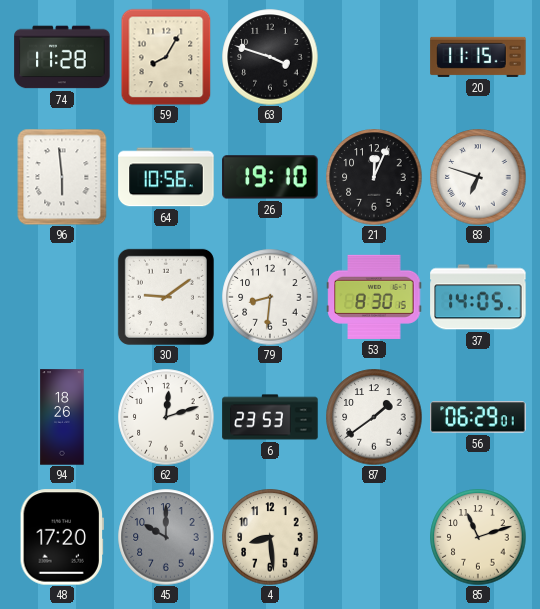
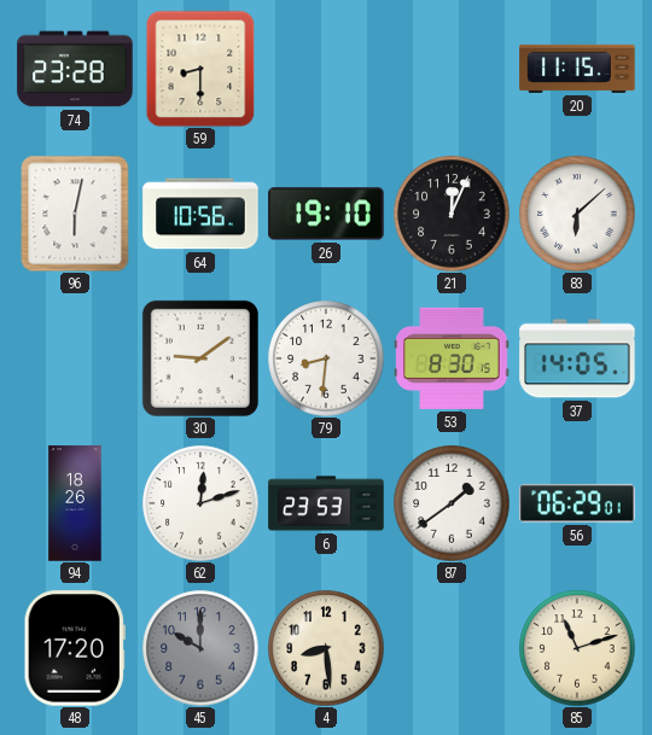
74: 11:28 -> 23:28
59: 8:05 -> 8:30
63: 3:48 -> none
96: 5:59 -> 6:02
83: 6:48 -> 6:08
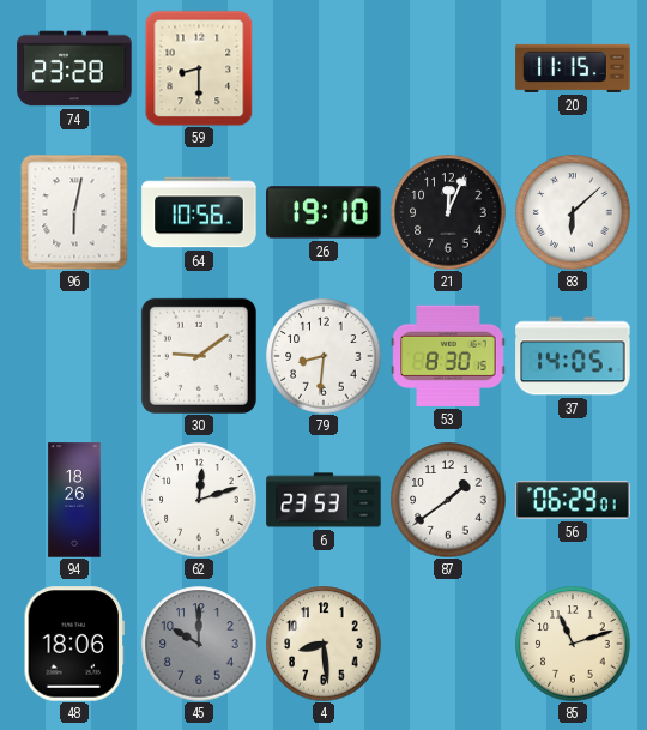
48: 17:20 -> 18:06
